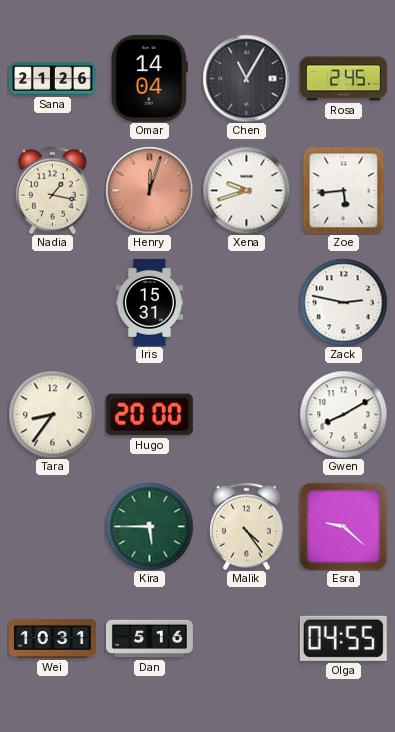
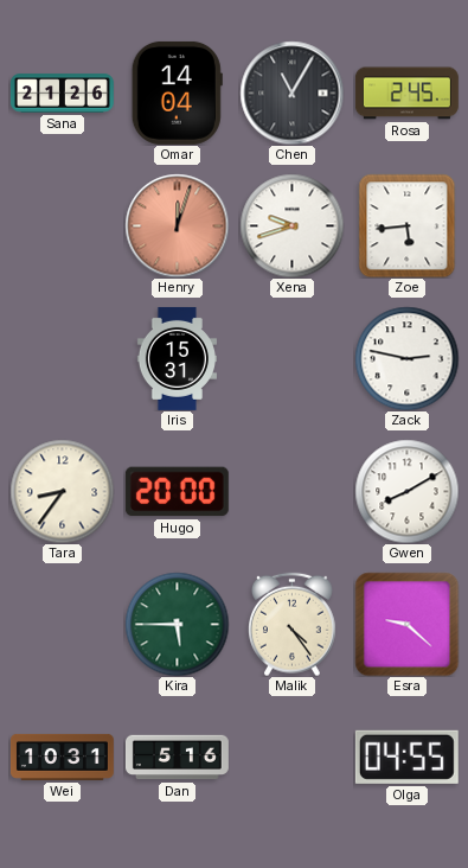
Nadia: 1:17 -> none
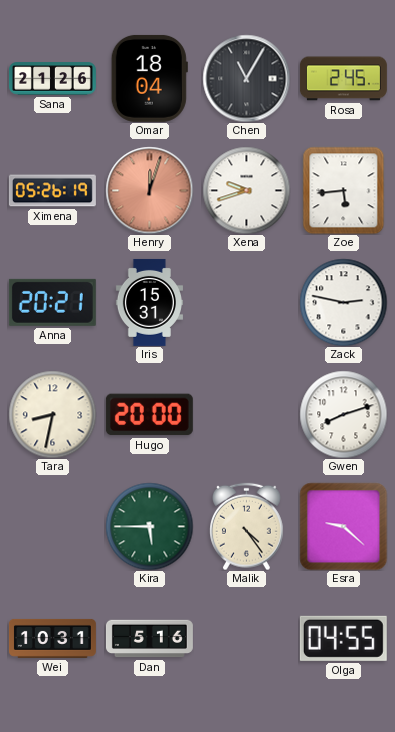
Omar: 14:04 -> 18:04
Ximena: none -> 05:26
Anna: none -> 20:21
Tara: 8:36 -> 8:32
Gwen: 8:10 -> 8:12
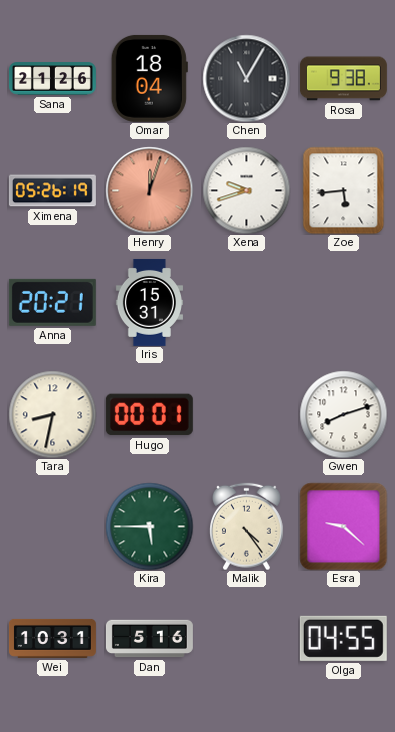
Rosa: 2:45 -> 9:38
Zack: 2:47 -> none
Hugo: 20:00 -> 00:01
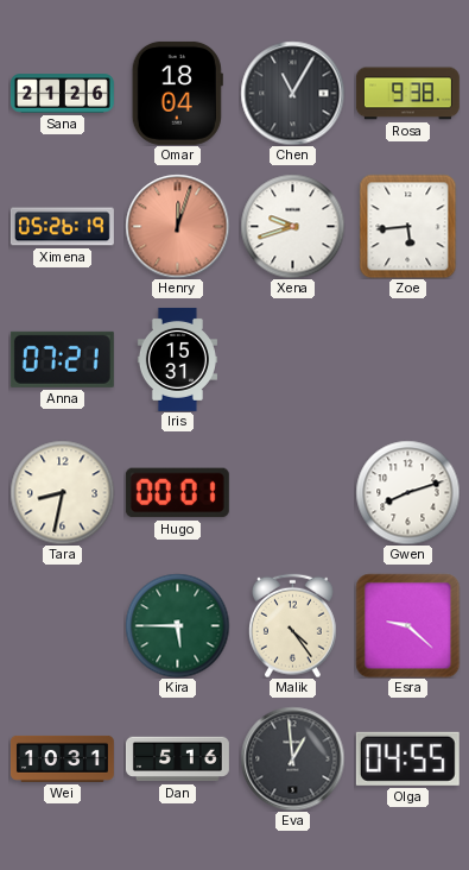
Anna: 20:21 -> 07:21
Eva: none -> 12:59
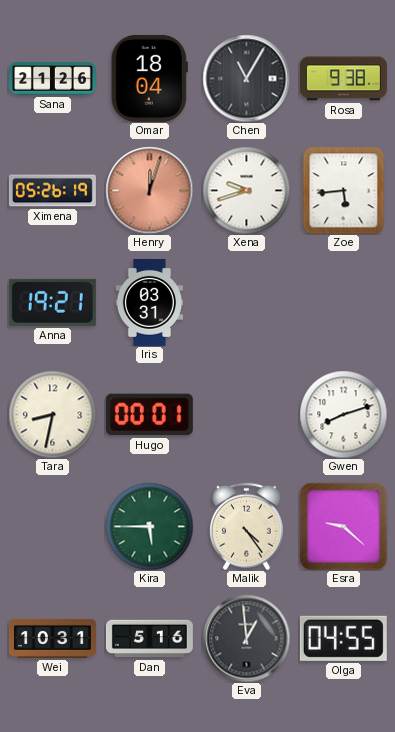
Anna: 07:21 -> 19:21
Iris: 15:31 -> 03:31
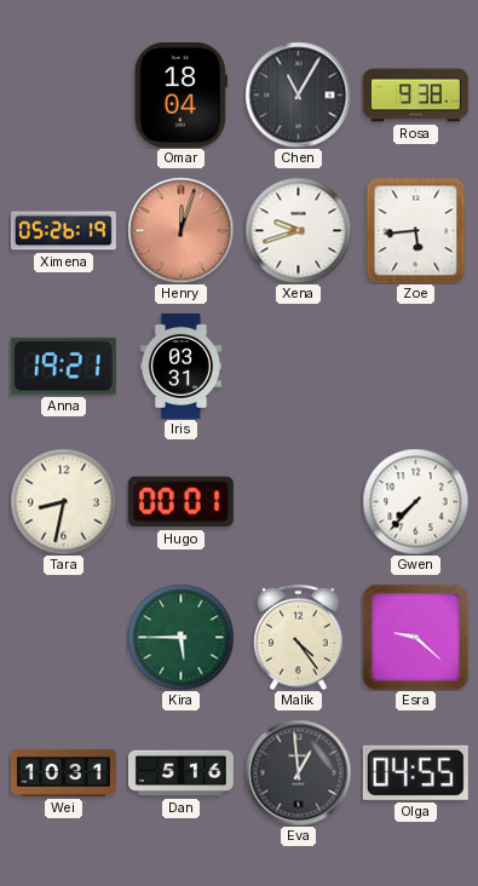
Sana: 21:26 -> none
Gwen: 8:12 -> 7:37
